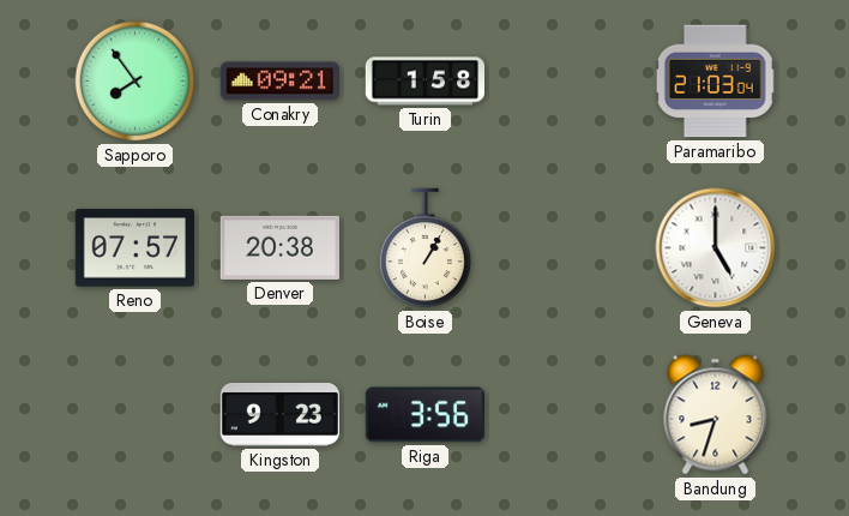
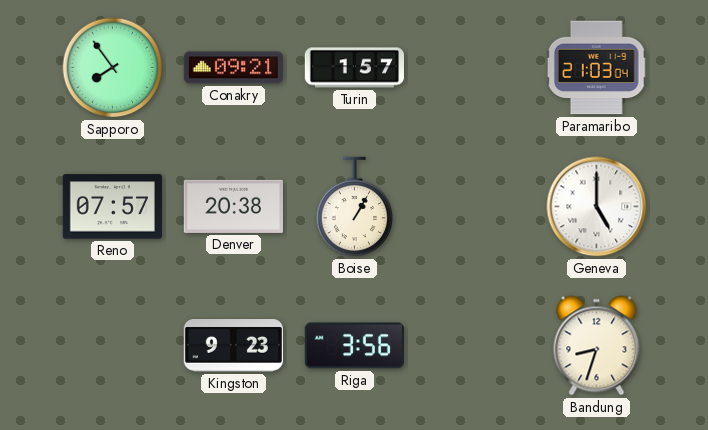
Turin: 1:58 -> 1:57
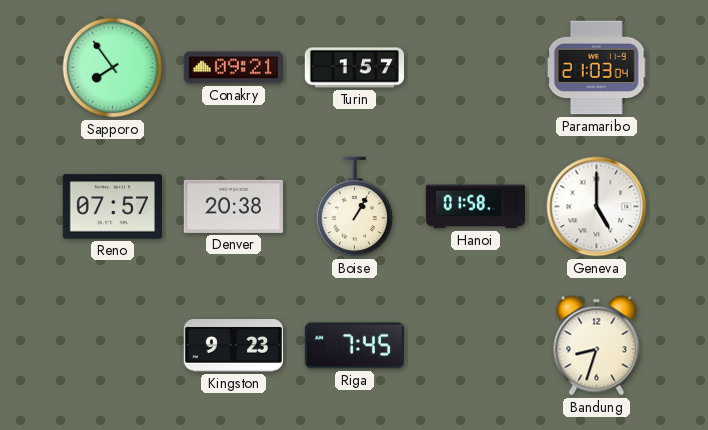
Hanoi: none -> 01:58
Riga: 3:56 -> 7:45
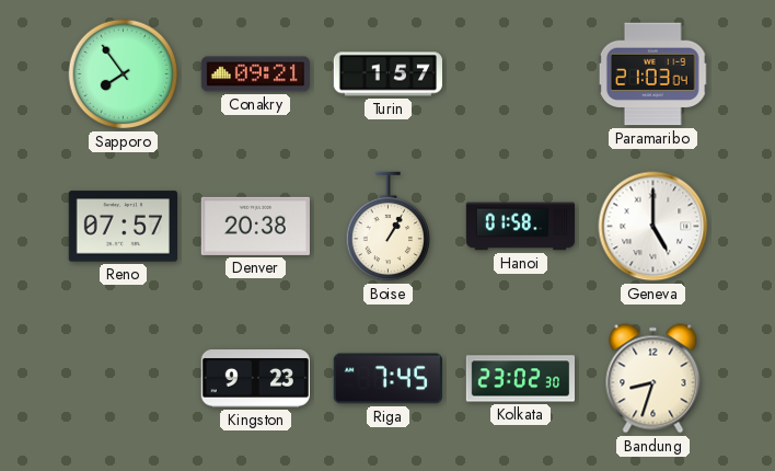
Kolkata: none -> 23:02
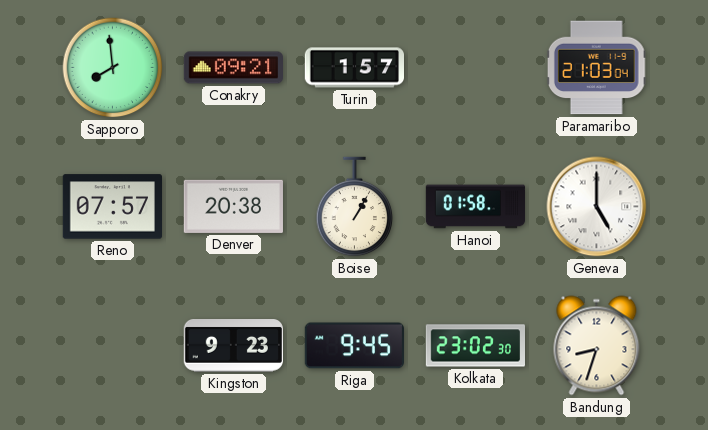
Sapporo: 7:54 -> 7:59
Riga: 7:45 -> 9:45
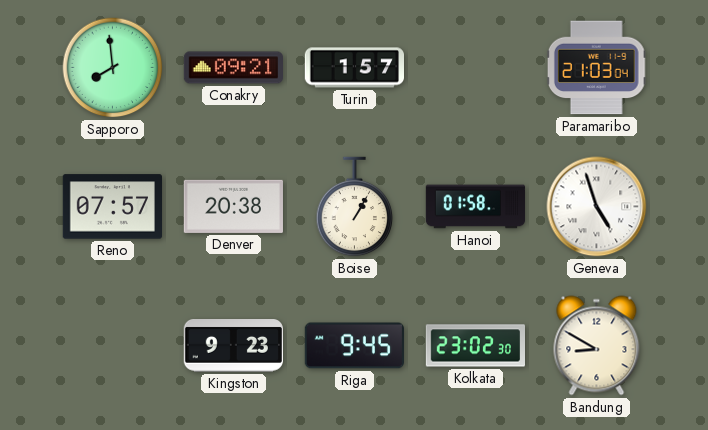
Geneva: 5:00 -> 4:57
Bandung: 8:33 -> 8:50
